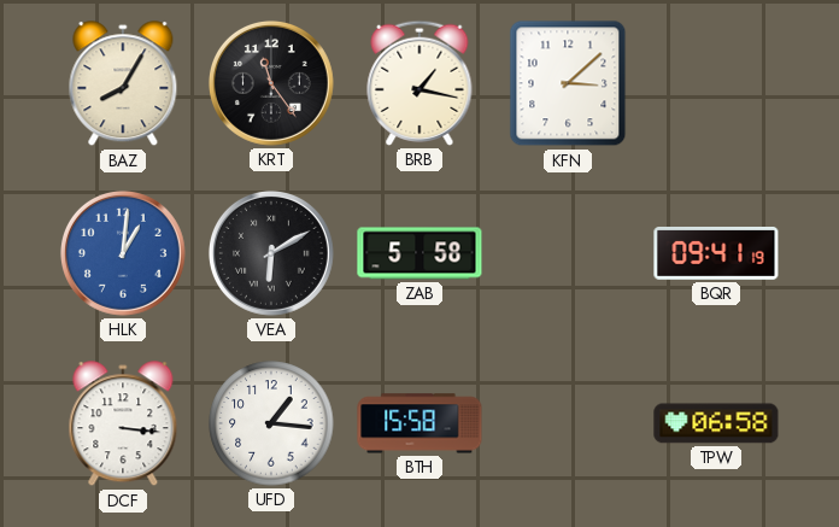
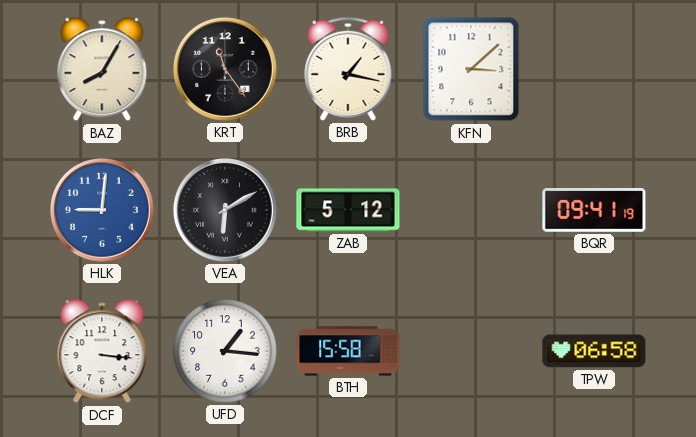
HLK: 1:01 -> 9:01
ZAB: 5:58 -> 5:12
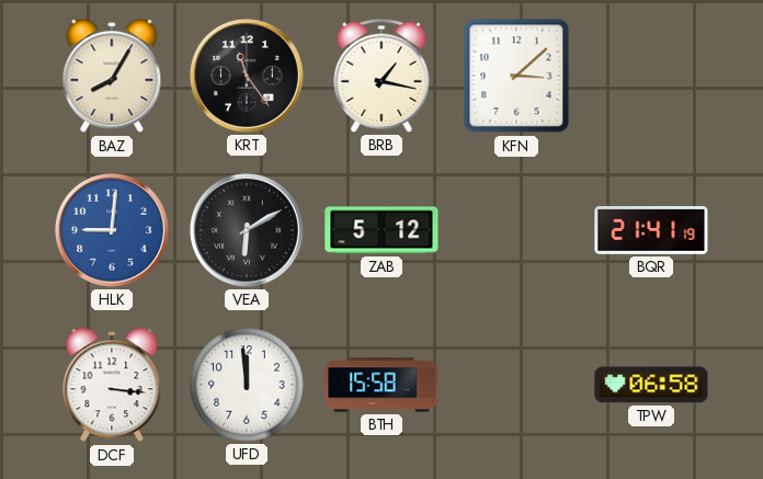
BQR: 09:41 -> 21:41
UFD: 1:16 -> 11:59
